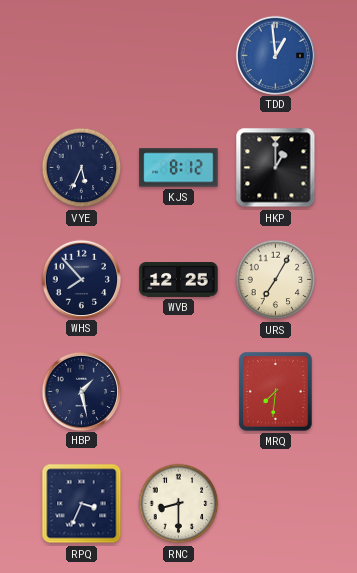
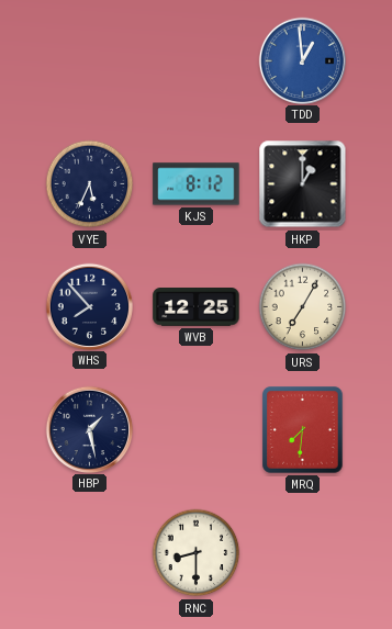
RPQ: 3:34 -> none
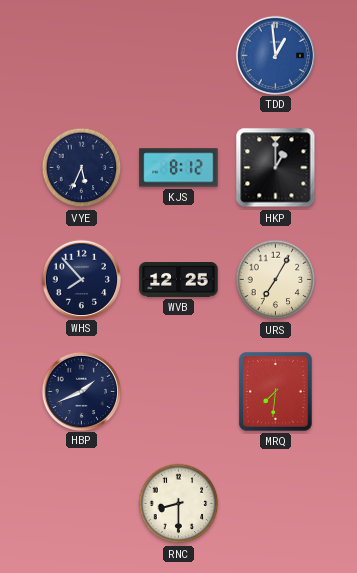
HBP: 1:28 -> 1:41
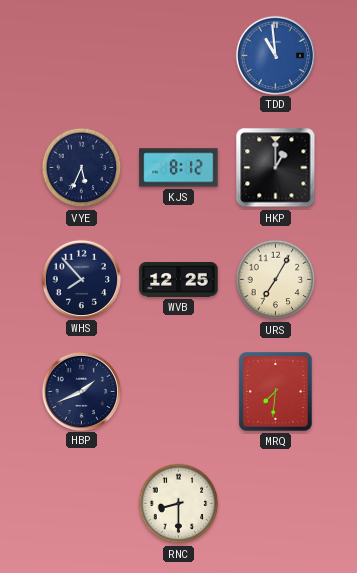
TDD: 12:59 -> 10:59
